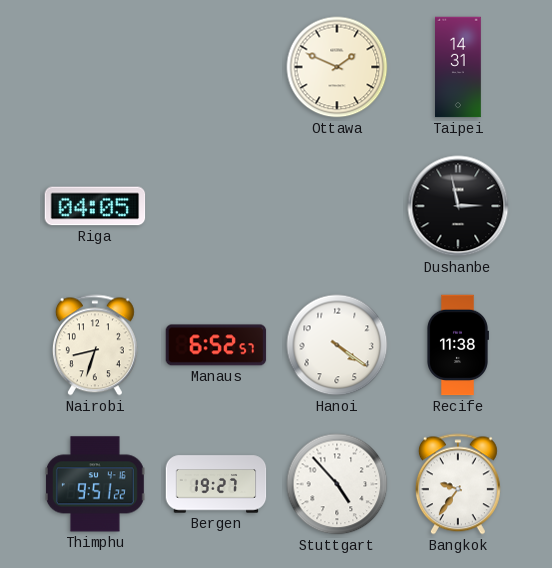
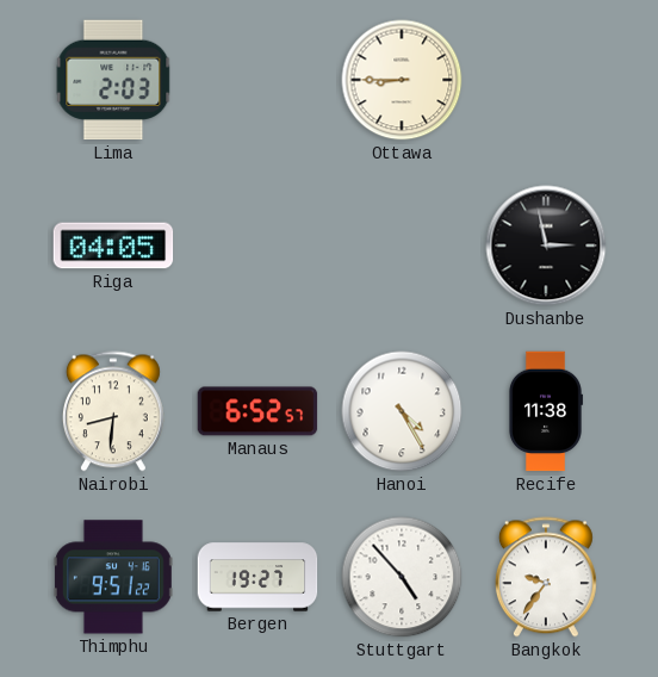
Lima: none -> 2:03
Ottawa: 1:49 -> 8:45
Taipei: 14:31 -> none
Nairobi: 8:33 -> 8:31
Hanoi: 4:21 -> 4:25
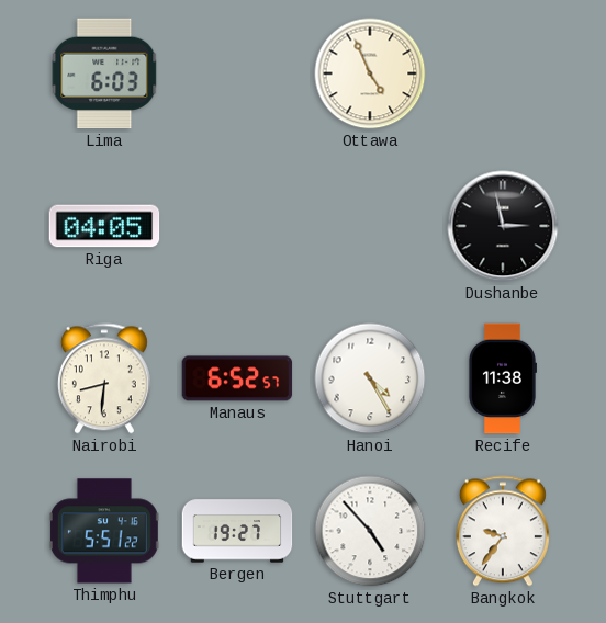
Lima: 2:03 -> 6:03
Ottawa: 8:45 -> 4:56
Thimphu: 9:51 -> 5:51
